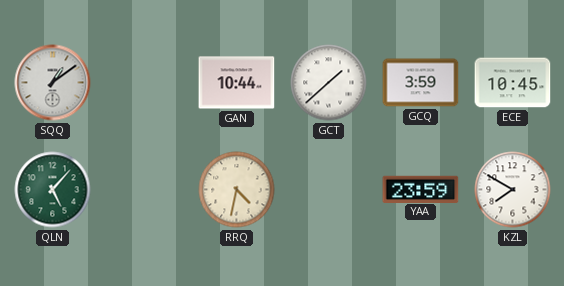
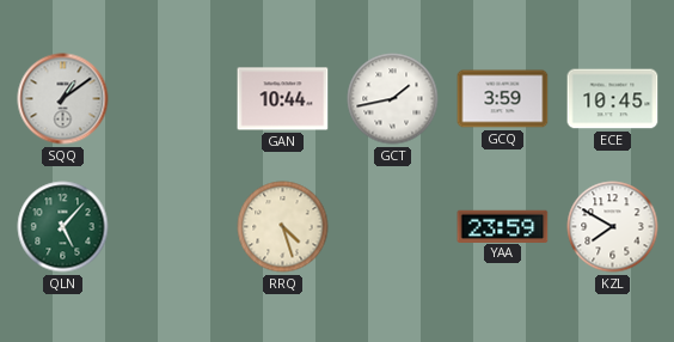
GCT: 1:38 -> 1:43
RRQ: 4:32 -> 4:27
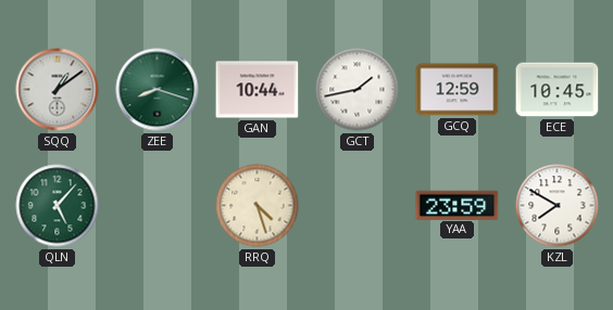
ZEE: none -> 8:18
GCQ: 3:59 -> 12:59
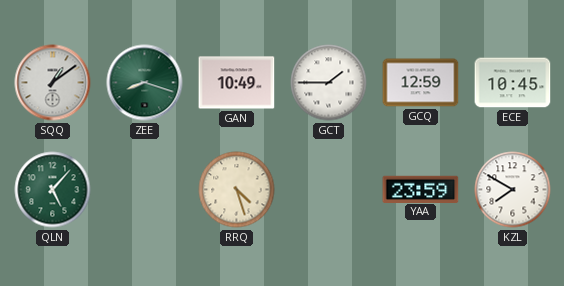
GAN: 10:44 -> 10:49
GCT: 1:43 -> 1:45
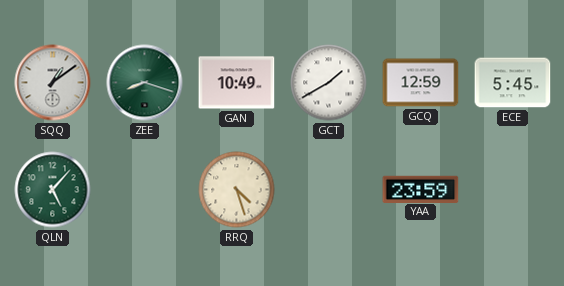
GCT: 1:45 -> 1:40
ECE: 10:45 -> 5:45
KZL: 7:50 -> none
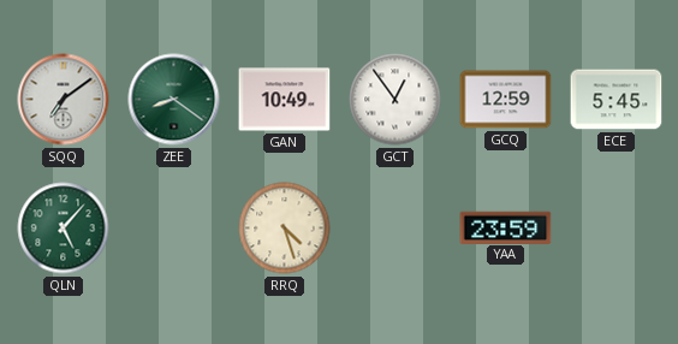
SQQ: 1:09 -> 7:09
ZEE: 8:18 -> 8:21
GCT: 1:40 -> 12:54
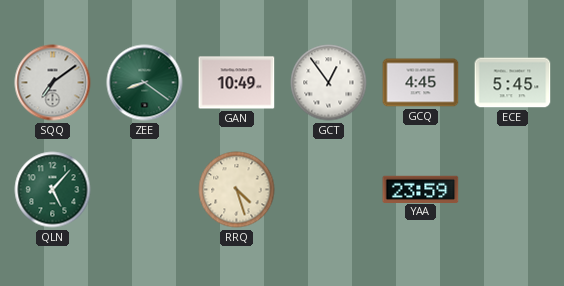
GCQ: 12:59 -> 4:45
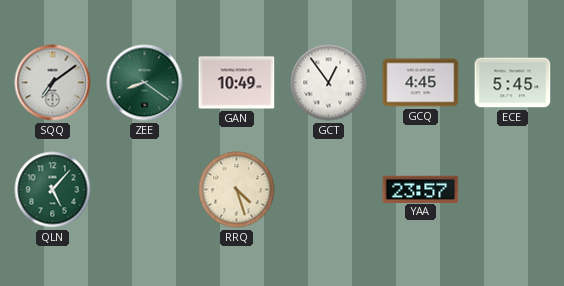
YAA: 23:59 -> 23:57
